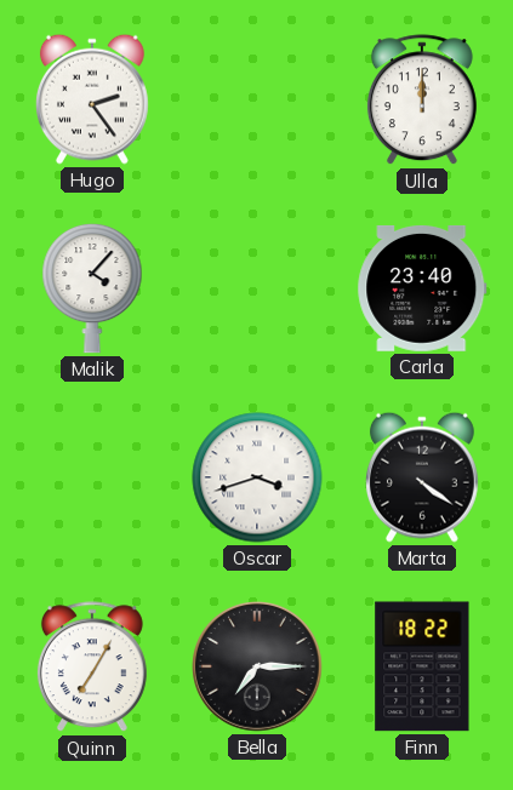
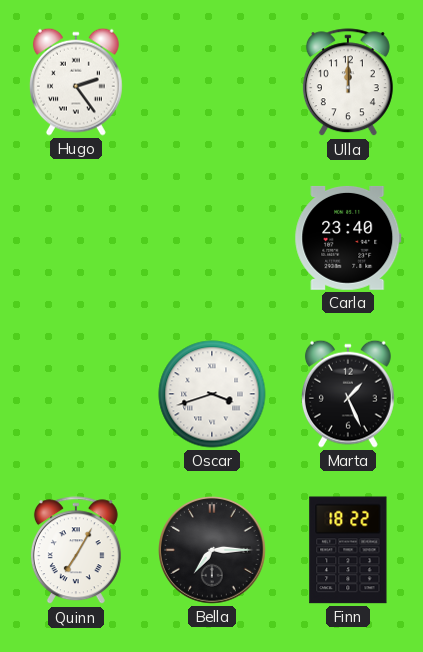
Malik: 4:07 -> none
Marta: 4:21 -> 1:26
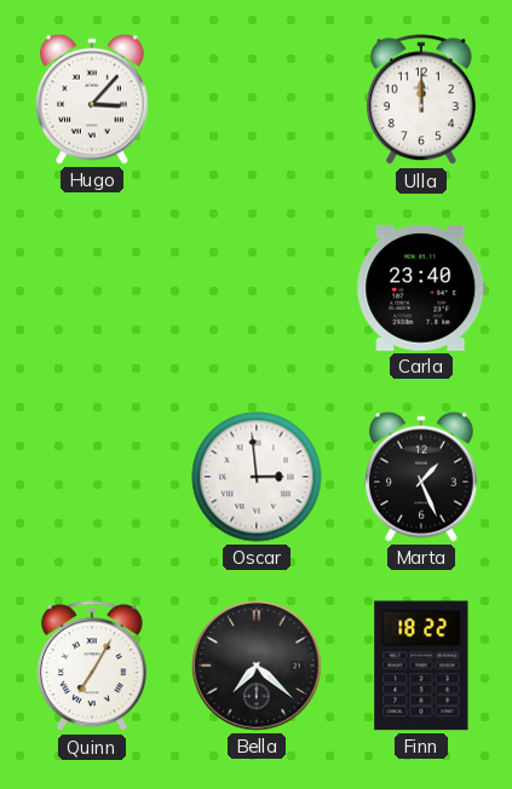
Hugo: 2:24 -> 3:07
Oscar: 3:42 -> 2:59
Bella: 7:15 -> 7:22
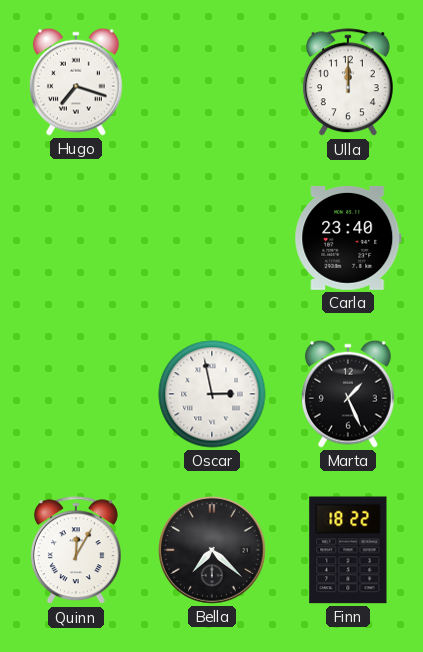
Hugo: 3:07 -> 7:18
Oscar: 2:59 -> 2:58
Quinn: 7:05 -> 12:05
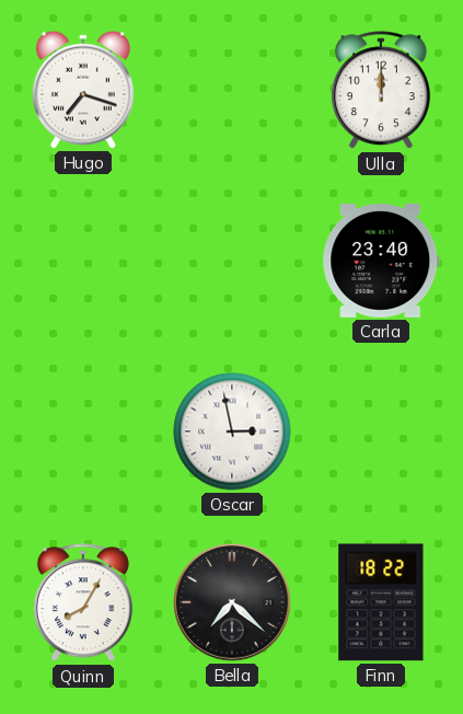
Marta: 1:26 -> none
Quinn: 12:05 -> 8:05
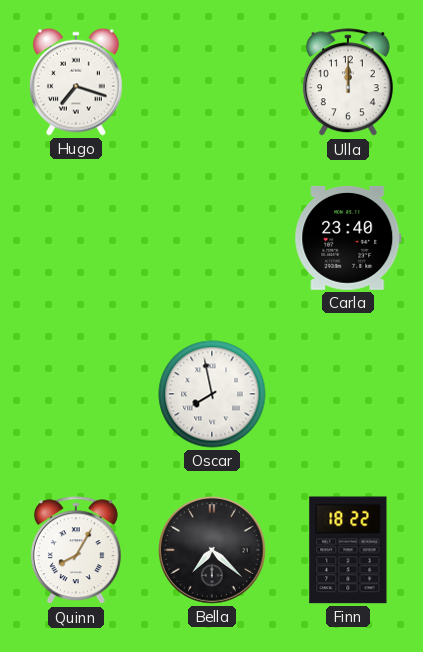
Oscar: 2:58 -> 7:58
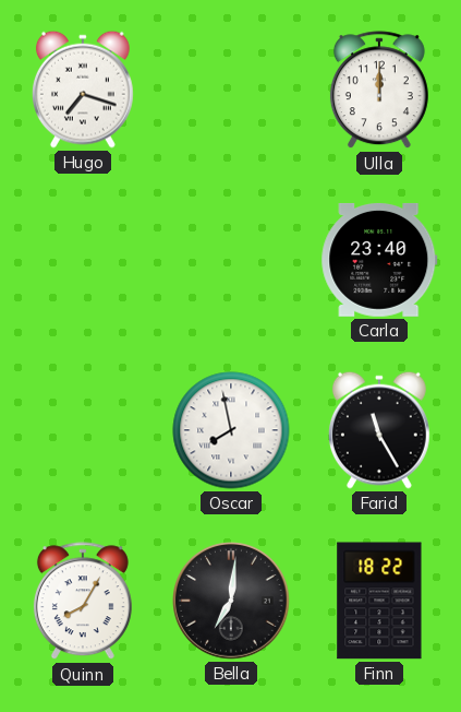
Farid: none -> 11:25
Bella: 7:22 -> 7:01
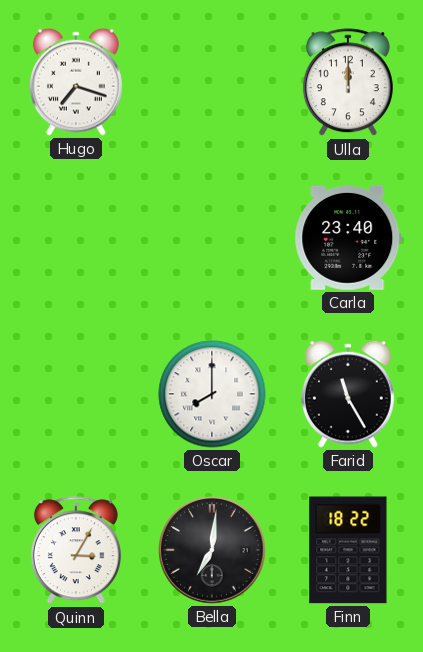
Oscar: 7:58 -> 8:00
Quinn: 8:05 -> 3:05
